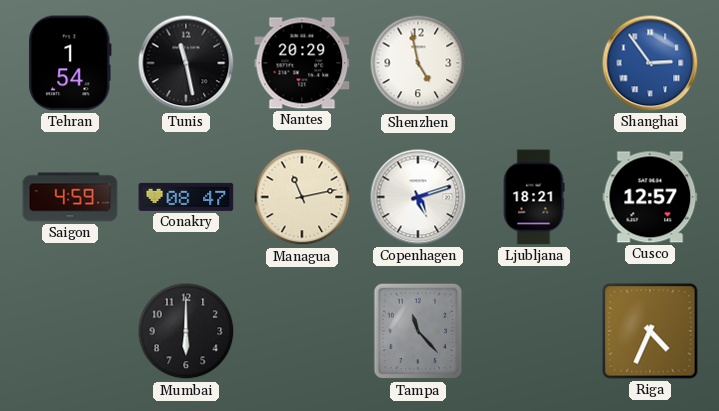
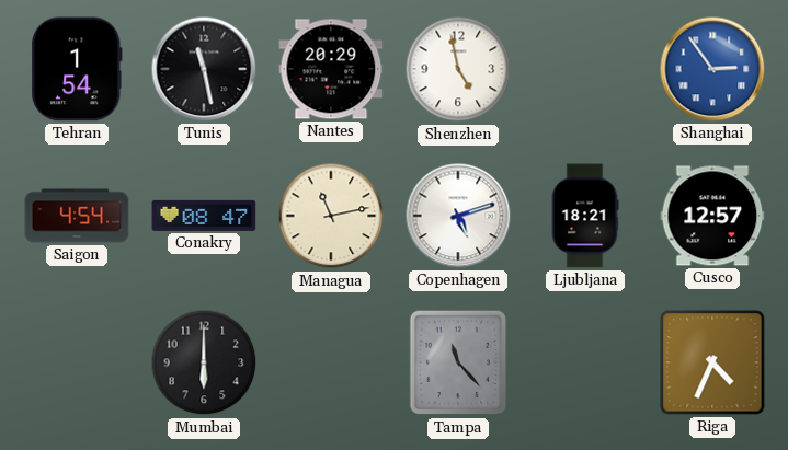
Saigon: 4:59 -> 4:54
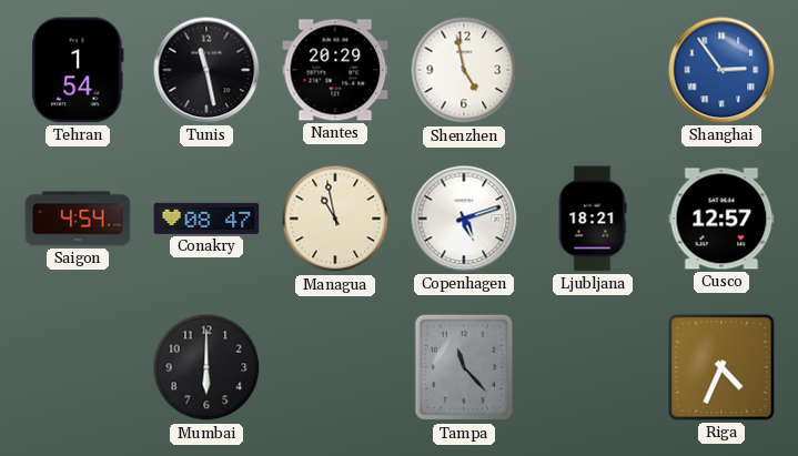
Managua: 11:13 -> 10:58
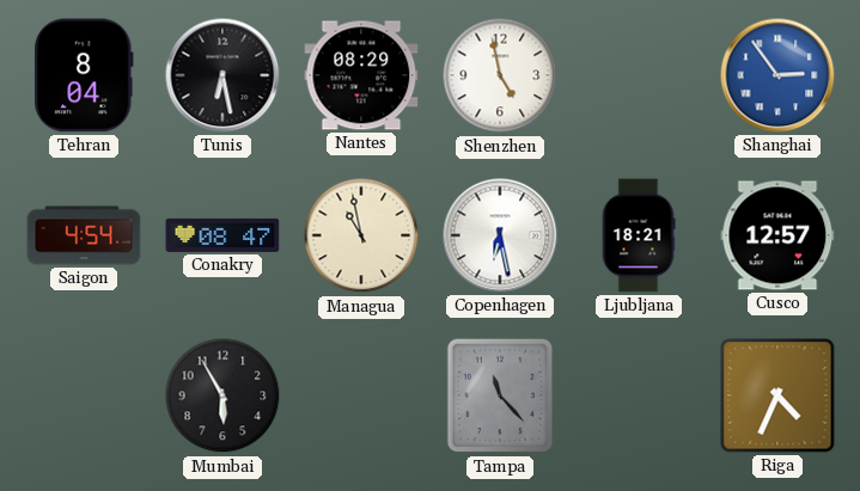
Tehran: 1:54 -> 8:04
Tunis: 11:28 -> 6:28
Nantes: 20:29 -> 08:29
Copenhagen: 5:12 -> 6:28
Mumbai: 6:00 -> 5:55
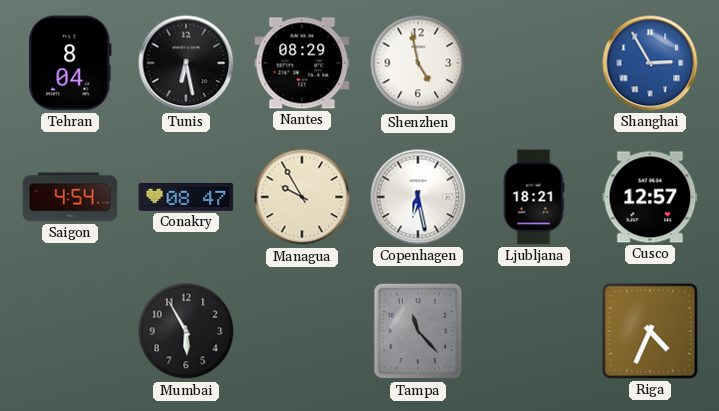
Shanghai: 2:54 -> 2:55
Managua: 10:58 -> 9:55
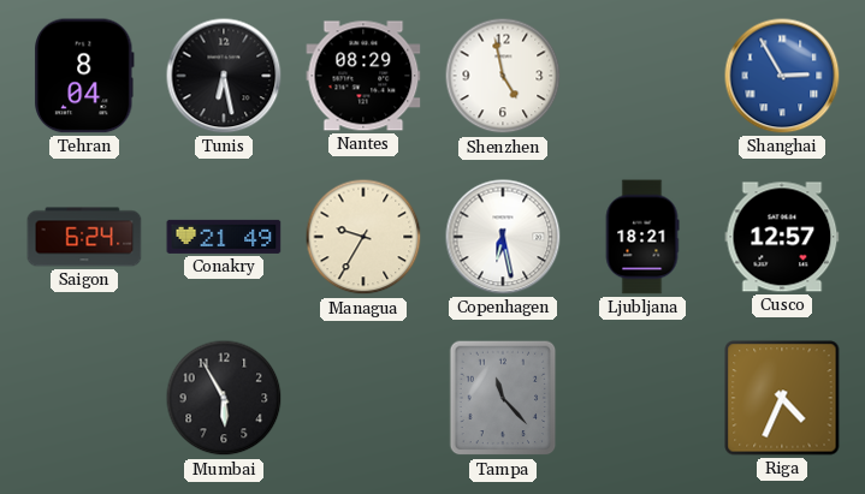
Saigon: 4:54 -> 6:24
Conakry: 08:47 -> 21:49
Managua: 9:55 -> 9:35
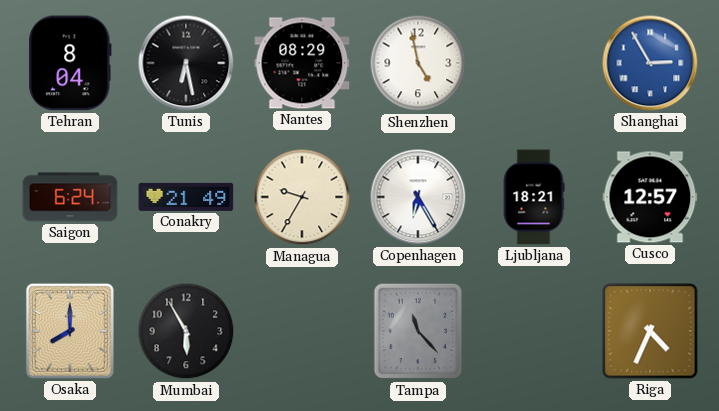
Copenhagen: 6:28 -> 6:25
Osaka: none -> 8:00
